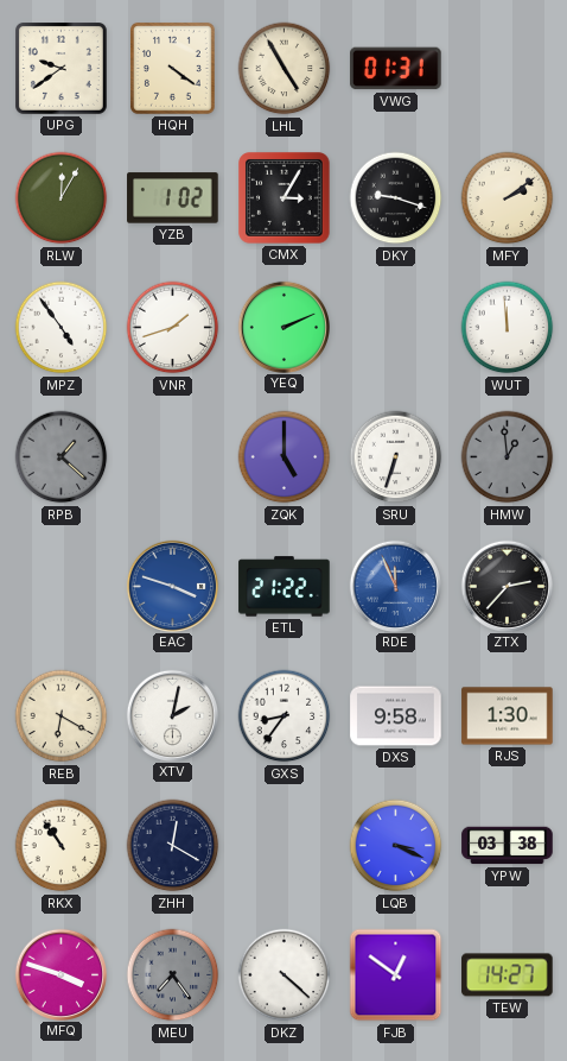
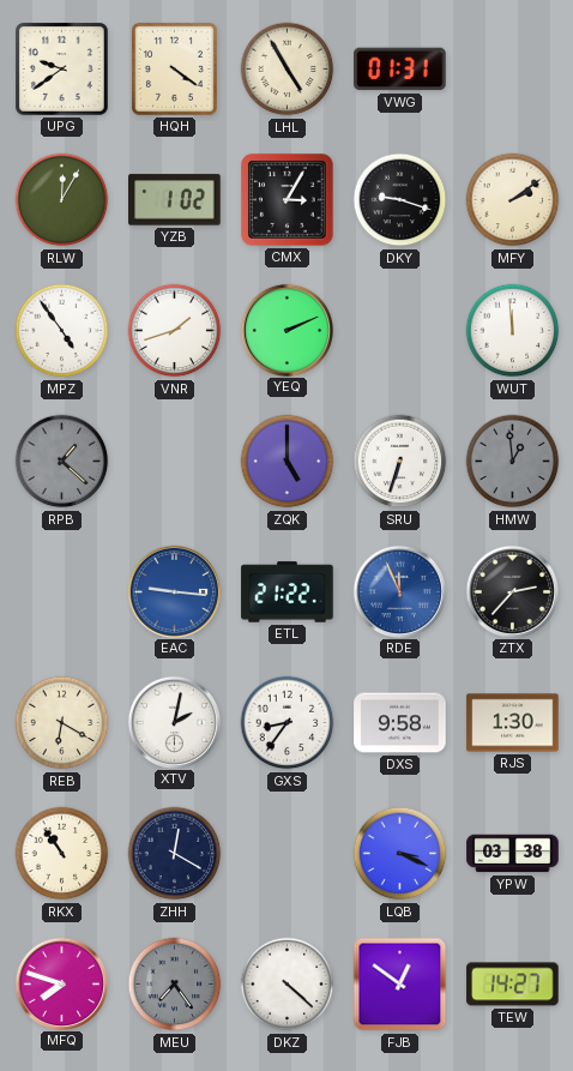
EAC: 3:48 -> 9:16
MFQ: 3:48 -> 7:48
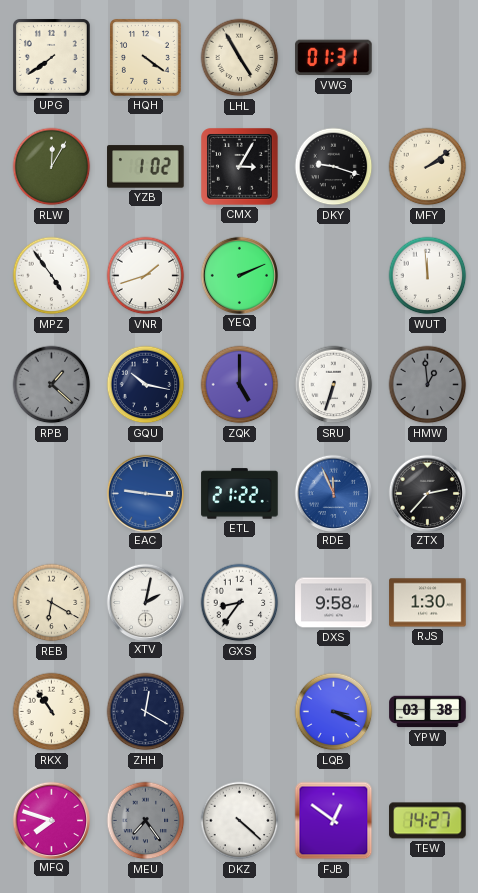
UPG: 9:39 -> 7:39
GQU: none -> 10:17
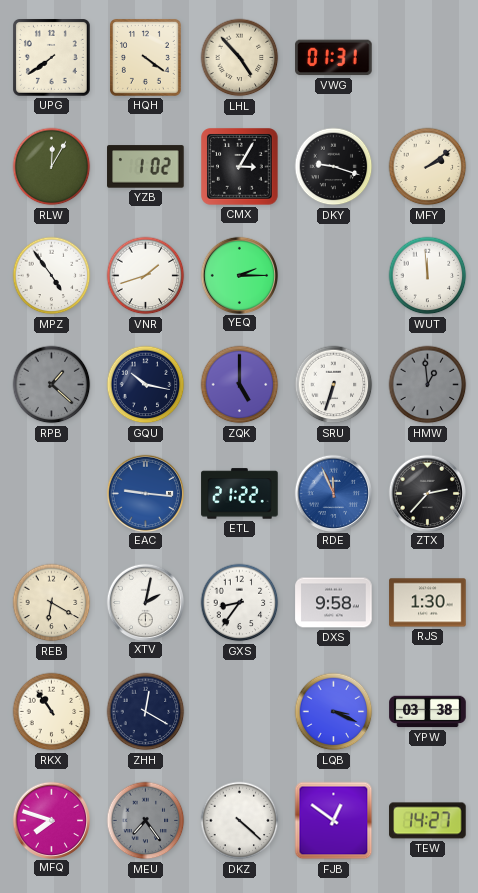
LHL: 4:55 -> 4:53
YEQ: 2:11 -> 2:15
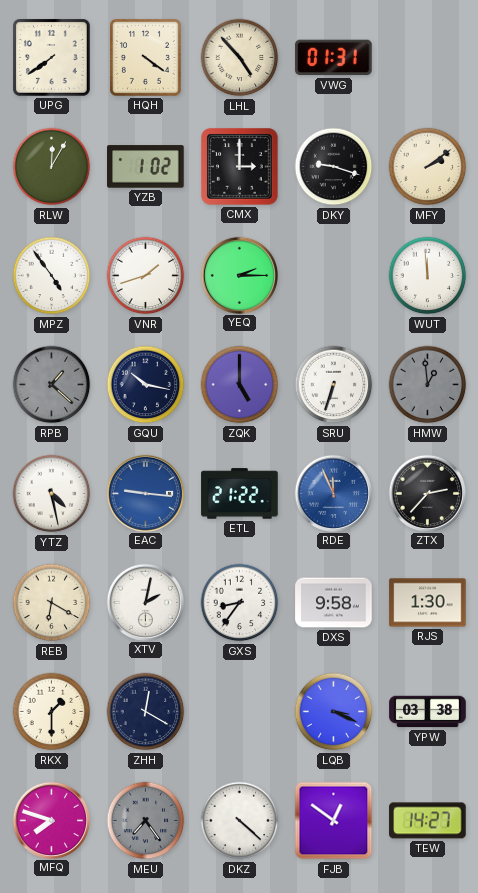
CMX: 3:05 -> 3:00
YTZ: none -> 4:28
RKX: 10:54 -> 1:30
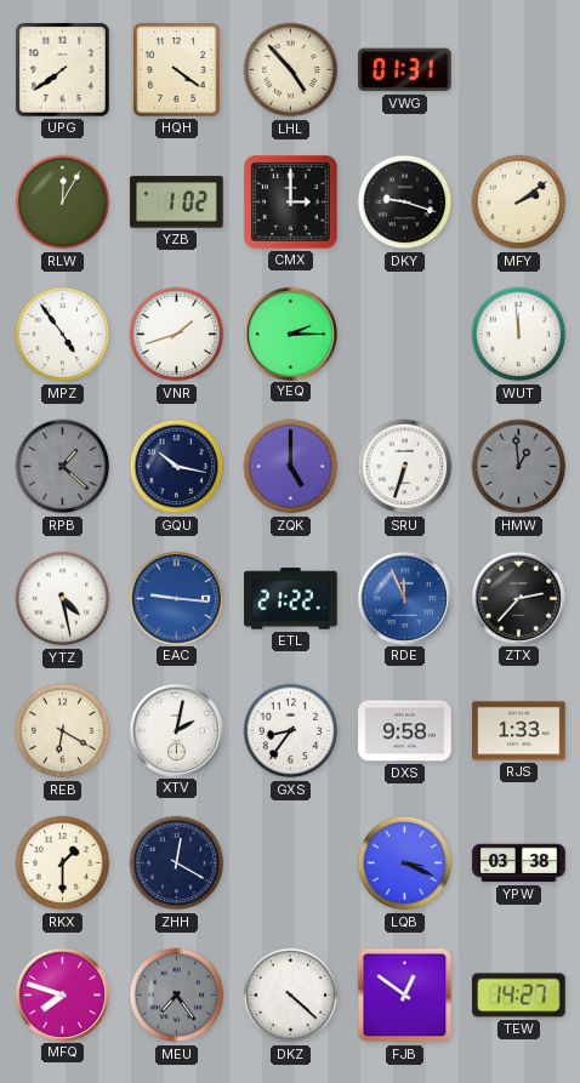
RJS: 1:30 -> 1:33
